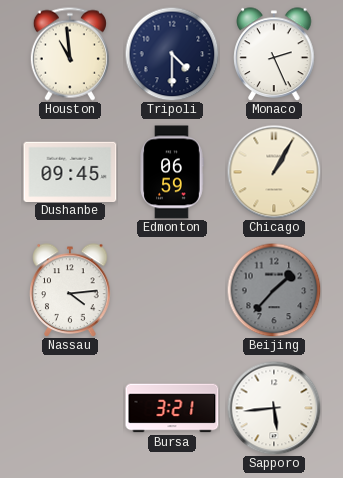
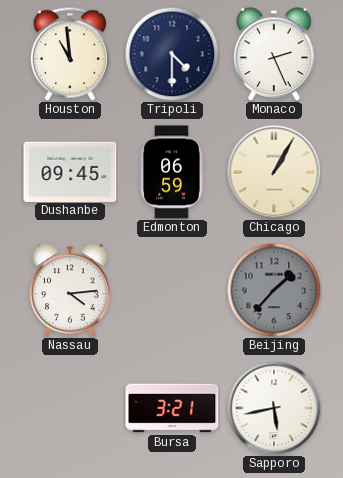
Sapporo: 5:44 -> 5:43
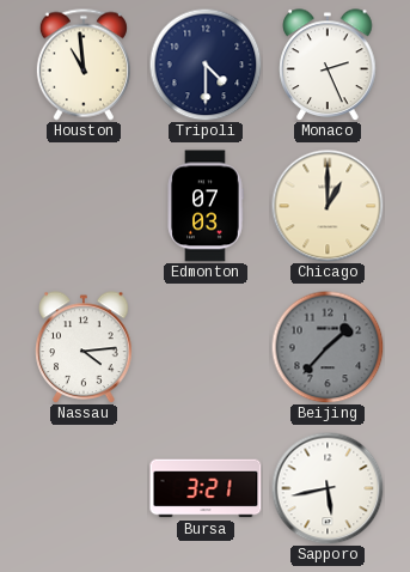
Dushanbe: 09:45 -> none
Edmonton: 06:59 -> 07:03
Chicago: 1:05 -> 1:00
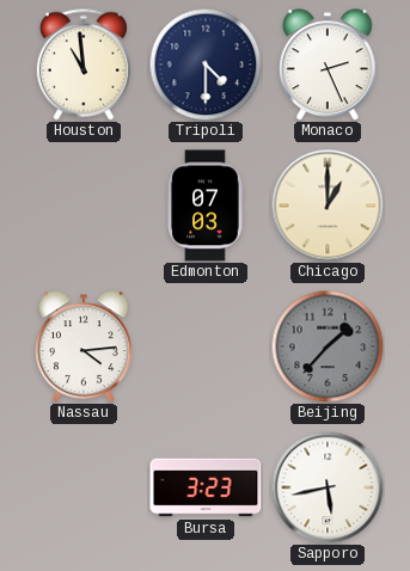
Bursa: 3:21 -> 3:23
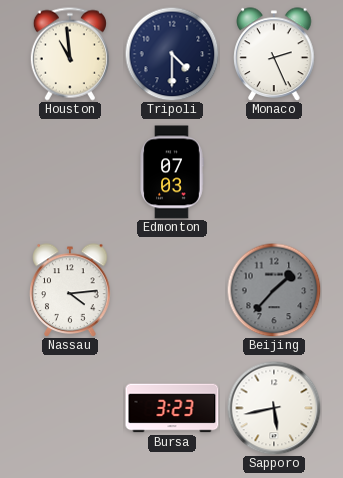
Chicago: 1:00 -> none
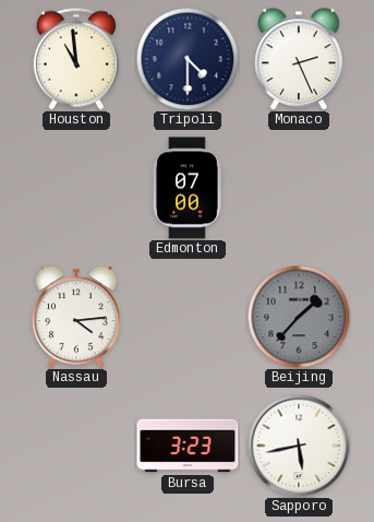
Edmonton: 07:03 -> 07:00
